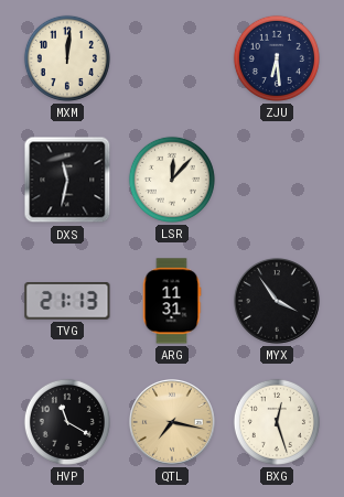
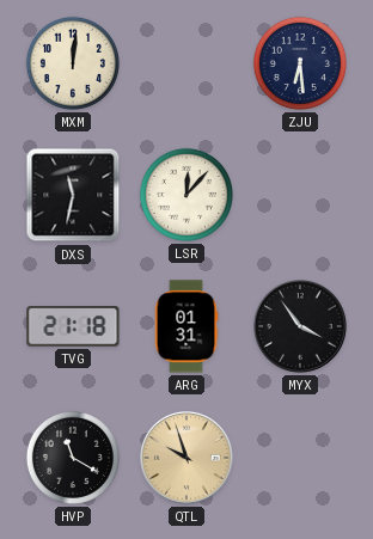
TVG: 21:13 -> 21:18
ARG: 11:31 -> 01:31
QTL: 7:17 -> 9:57
BXG: 12:27 -> none
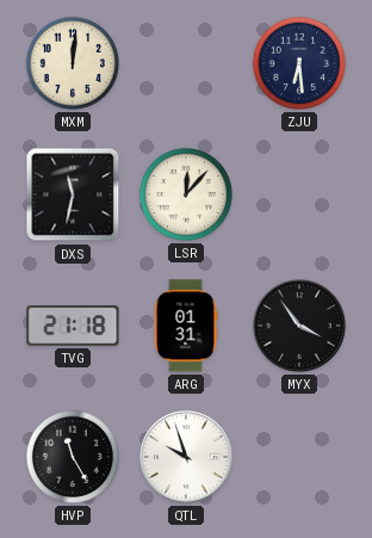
HVP: 11:20 -> 11:25
QTL dial: champagne -> white
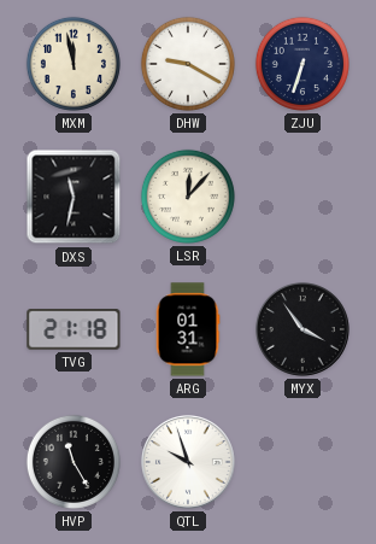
MXM: 12:01 -> 11:58
DHW: none -> 9:20
ZJU: 6:29 -> 6:33
